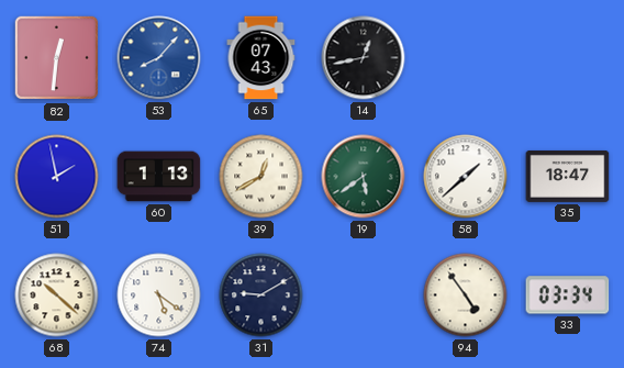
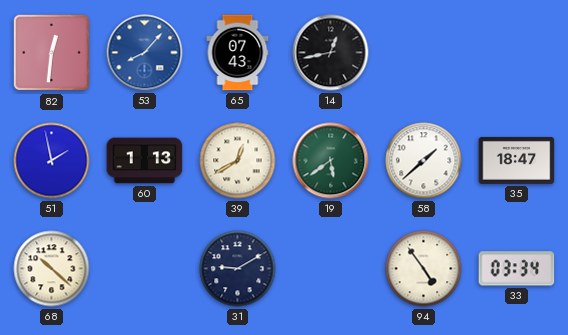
74: 5:21 -> none
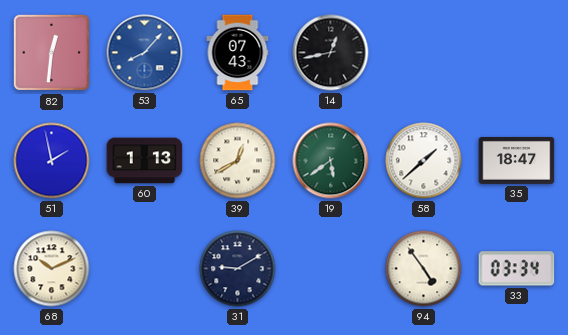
68: 10:22 -> 10:11
